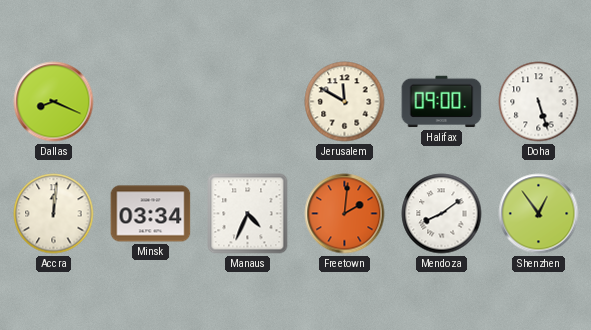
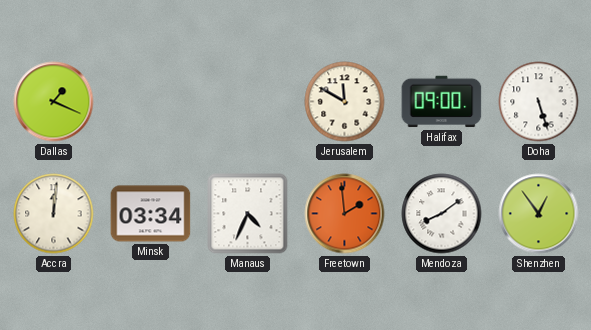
Dallas: 8:19 -> 1:19
Freetown: 2:01 -> 1:59
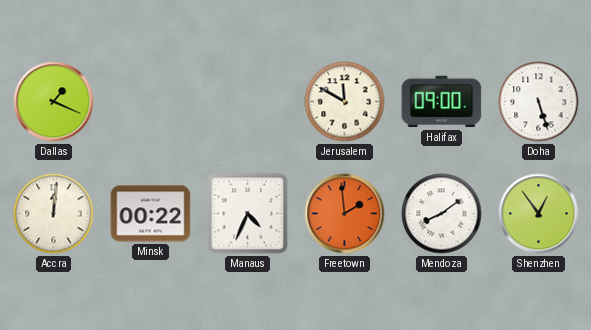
Minsk: 03:34 -> 00:22
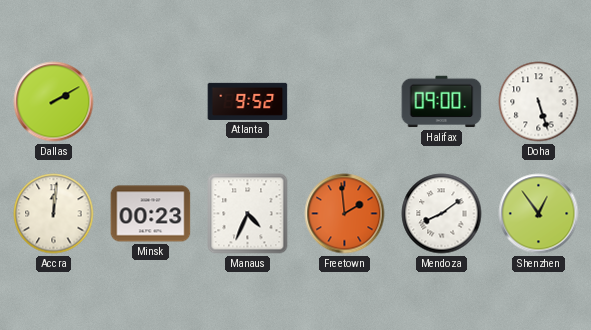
Dallas: 1:19 -> 2:10
Atlanta: none -> 9:52
Jerusalem: 11:50 -> none
Minsk: 00:22 -> 00:23
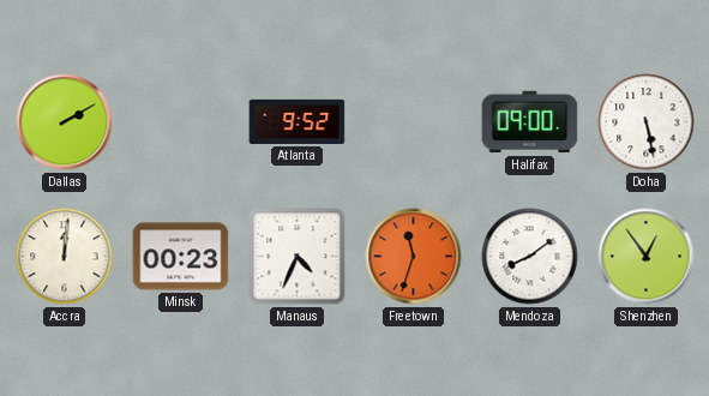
Doha: 5:27 -> 5:28
Freetown: 1:59 -> 11:33
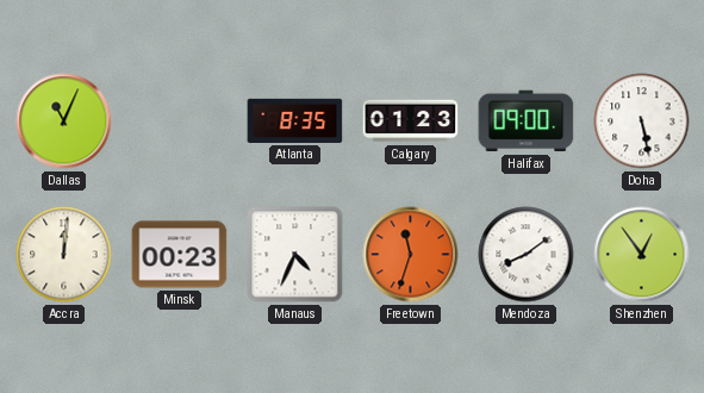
Dallas: 2:10 -> 11:04
Atlanta: 9:52 -> 8:35
Calgary: none -> 01:23
